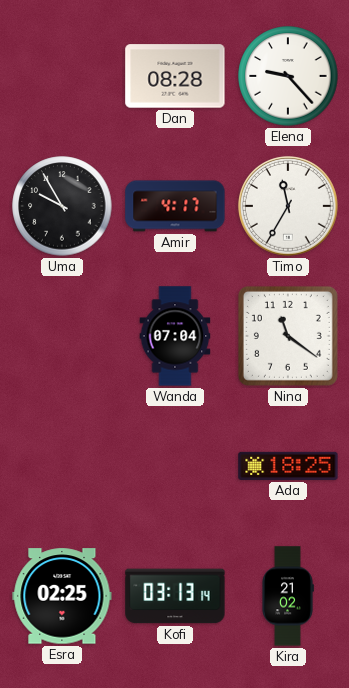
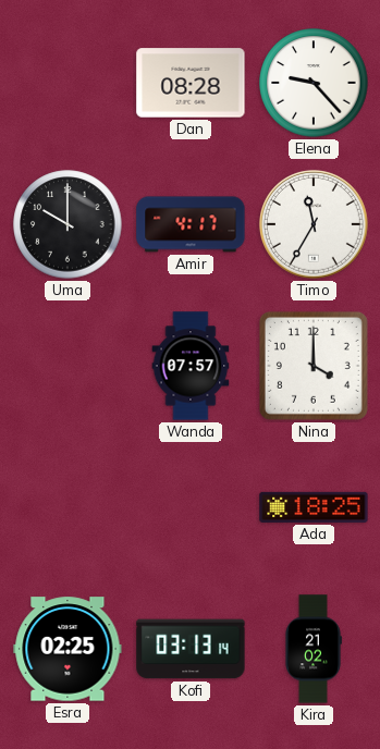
Uma: 9:55 -> 10:00
Wanda: 07:04 -> 07:57
Nina: 11:21 -> 4:00
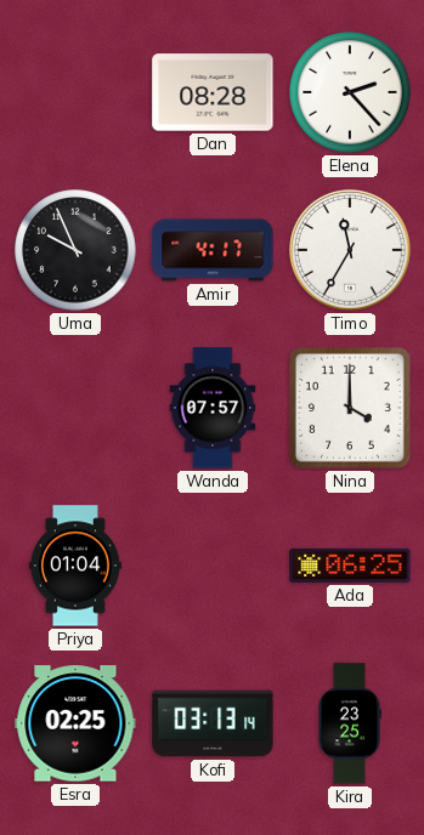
Elena: 9:23 -> 2:23
Uma: 10:00 -> 9:56
Priya: none -> 01:04
Ada: 18:25 -> 06:25
Kira: 21:02 -> 23:25
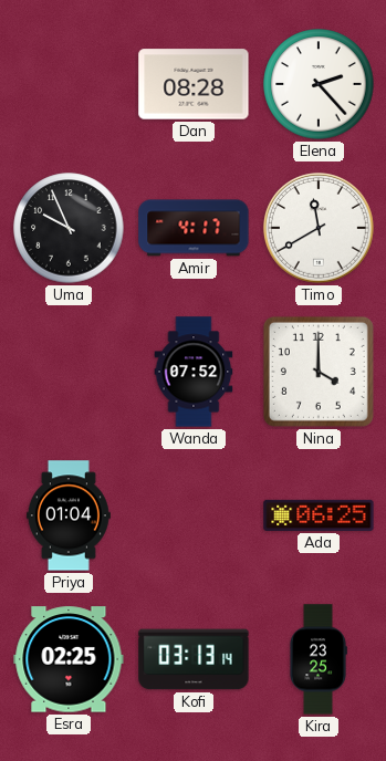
Timo: 11:35 -> 11:40
Wanda: 07:57 -> 07:52
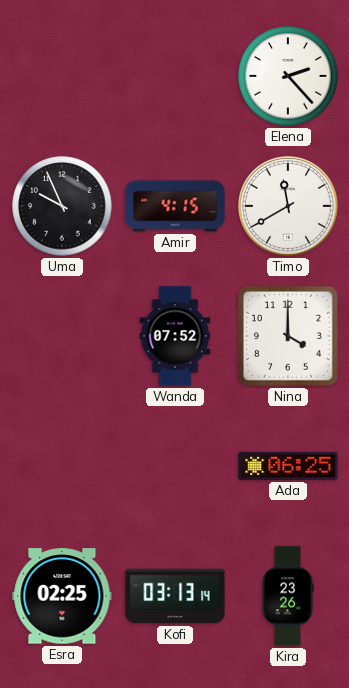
Dan: 08:28 -> none
Amir: 4:17 -> 4:15
Priya: 01:04 -> none
Kira: 23:25 -> 23:26
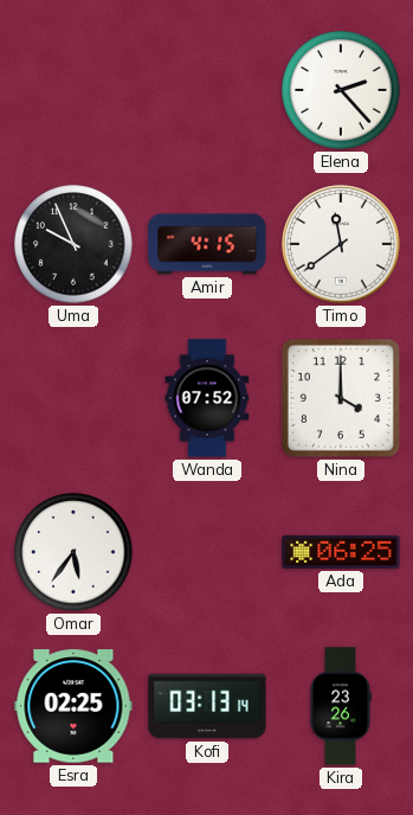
Timo: 11:40 -> 11:39
Omar: none -> 5:36
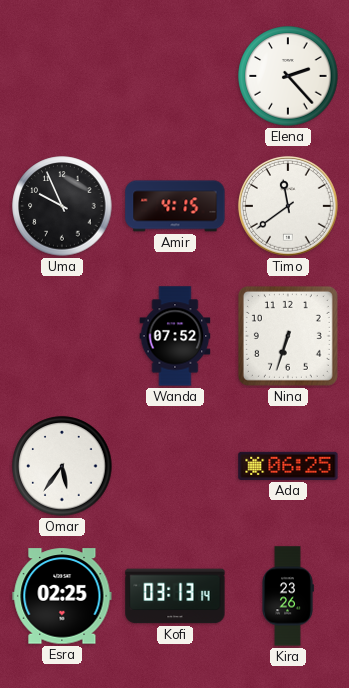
Nina: 4:00 -> 6:33
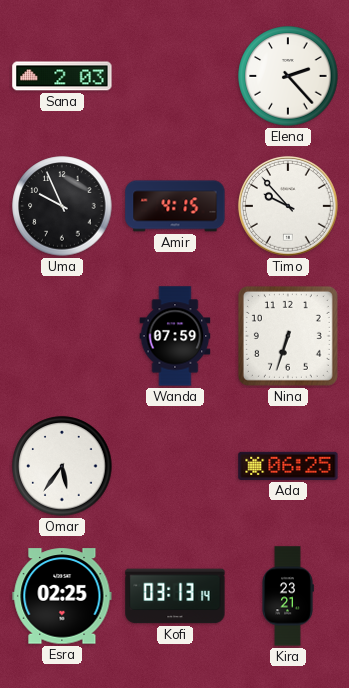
Sana: none -> 2:03
Timo: 11:39 -> 9:53
Wanda: 07:52 -> 07:59
Kira: 23:26 -> 23:21
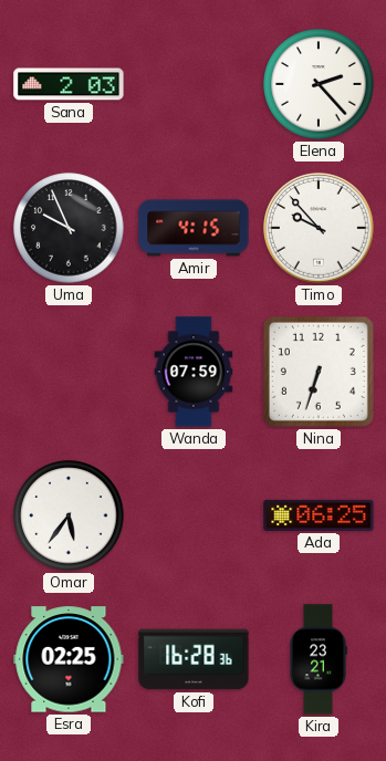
Kofi: 03:13 -> 16:28
